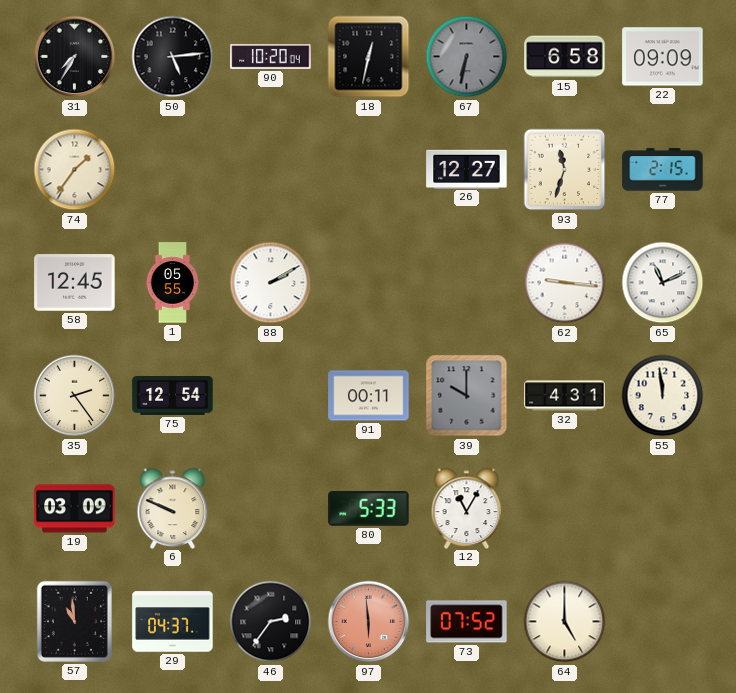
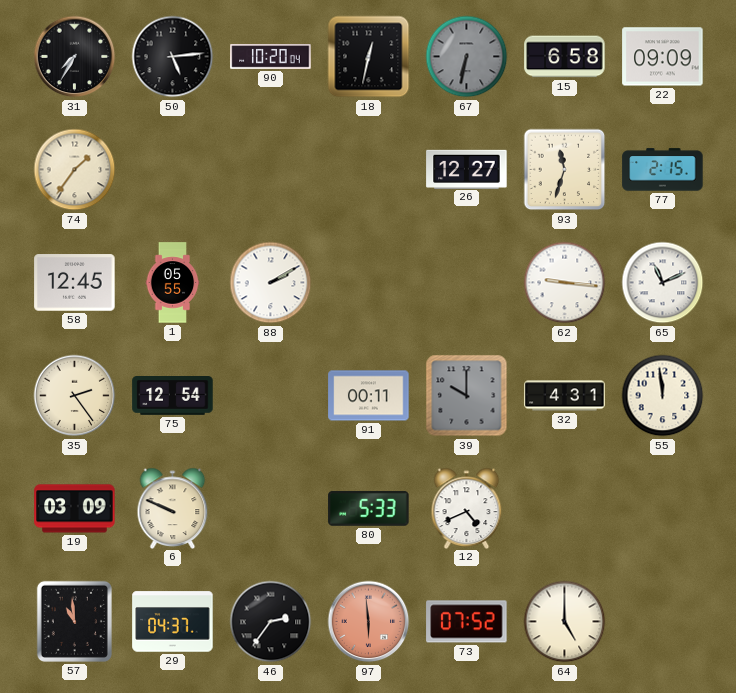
12: 11:05 -> 4:41
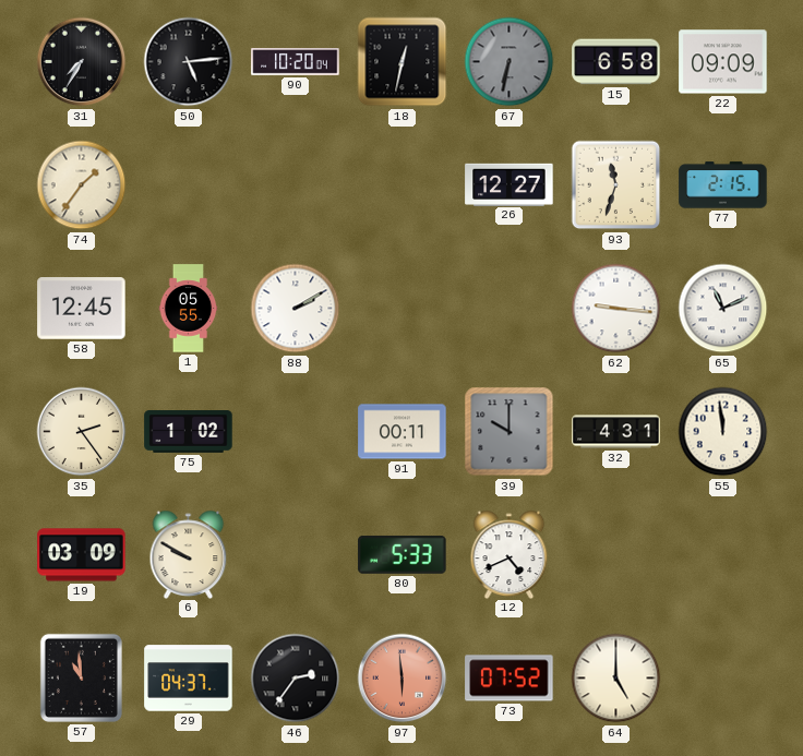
75: 12:54 -> 1:02
6: 9:49 -> 9:50
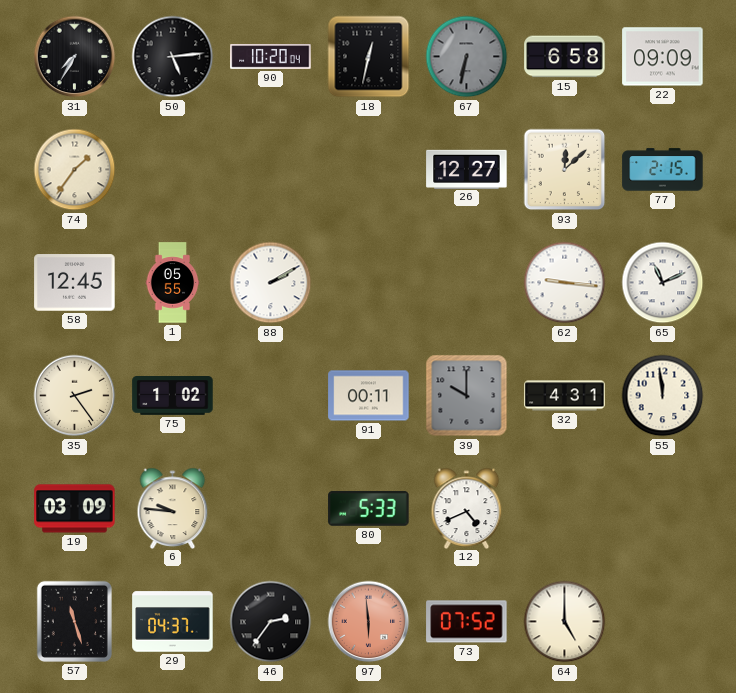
93: 11:33 -> 12:08
6: 9:50 -> 9:46
57: 10:59 -> 11:27
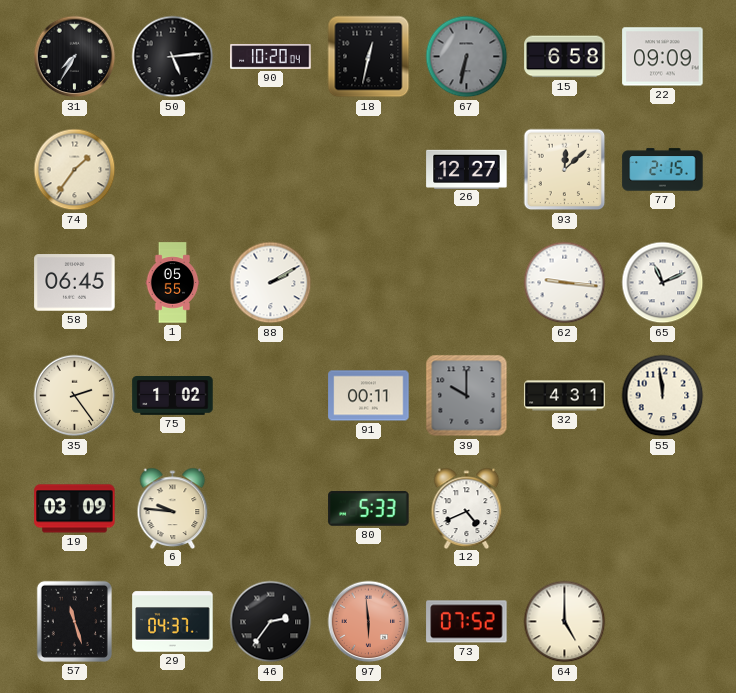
58: 12:45 -> 06:45
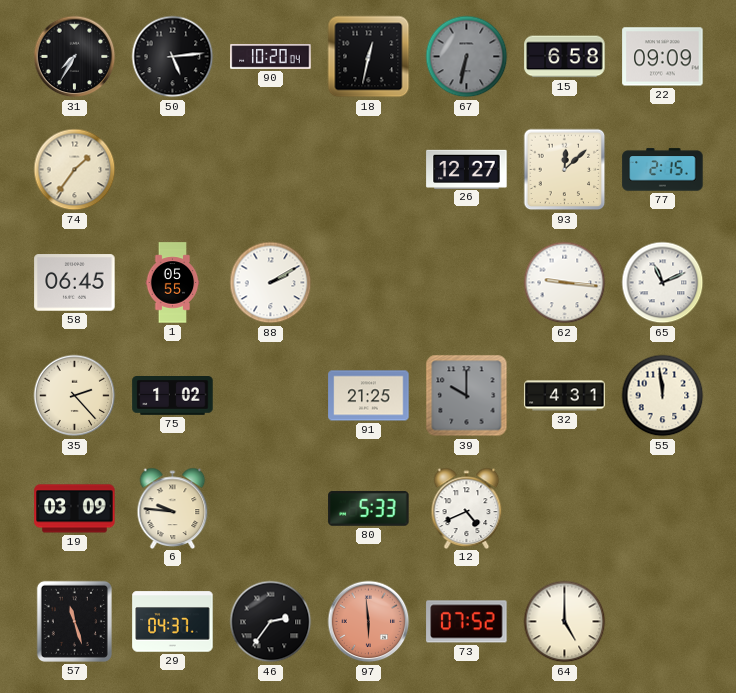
35: 2:24 -> 2:23
91: 00:11 -> 21:25
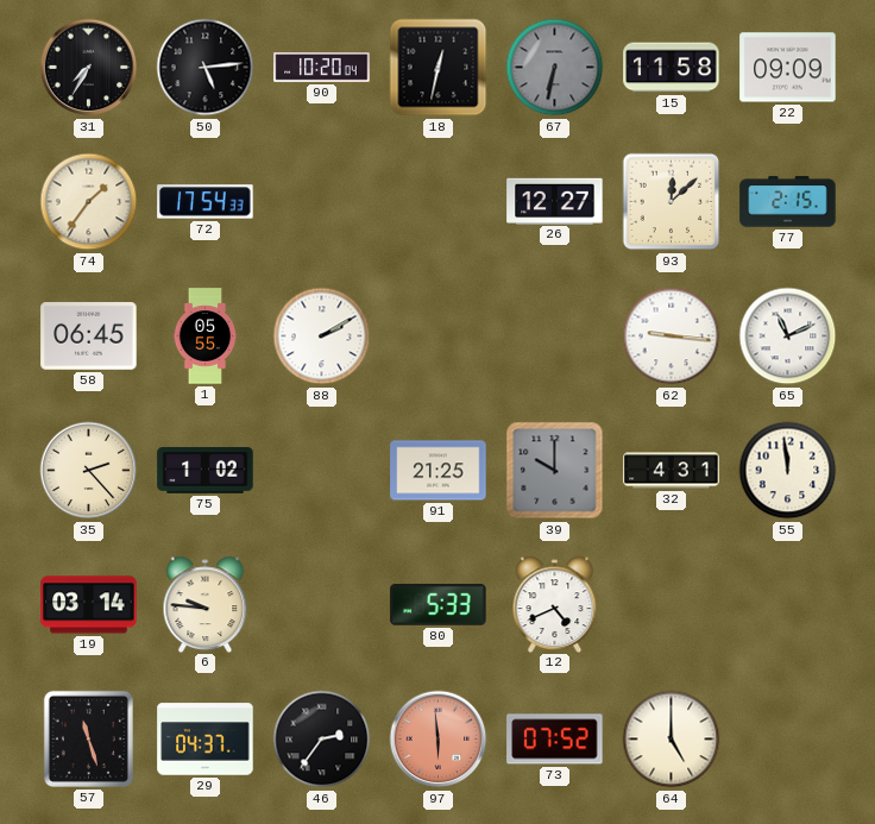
15: 6:58 -> 11:58
72: none -> 17:54
19: 03:09 -> 03:14
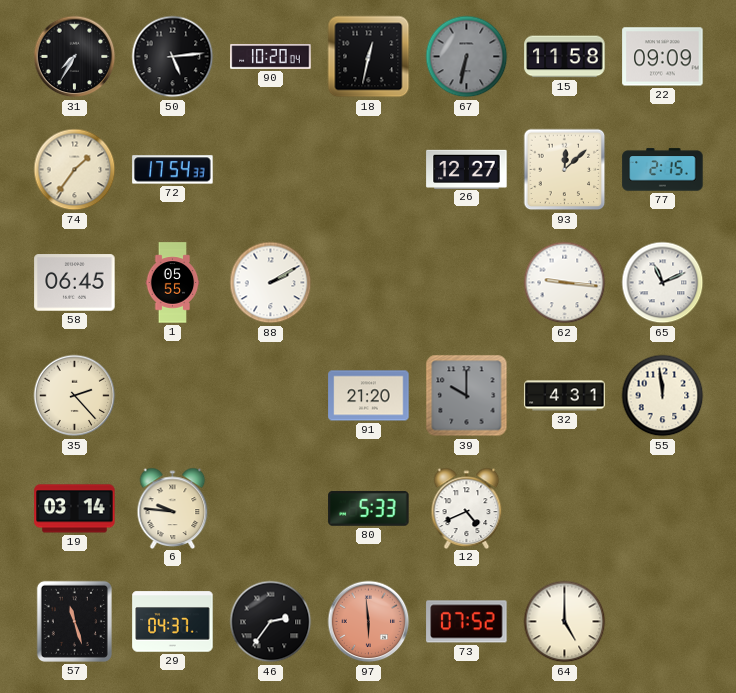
75: 1:02 -> none
91: 21:25 -> 21:20
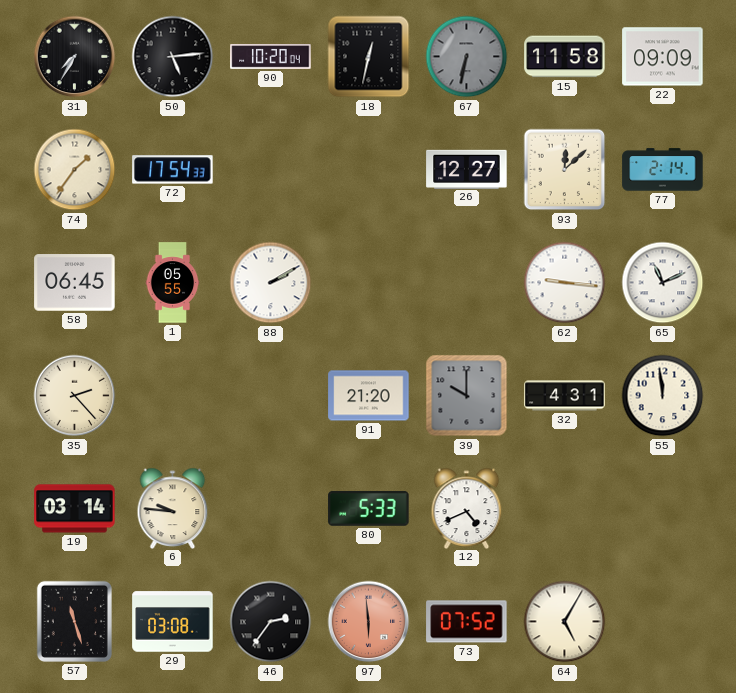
77: 2:15 -> 2:14
29: 04:37 -> 03:08
64: 5:00 -> 5:05
